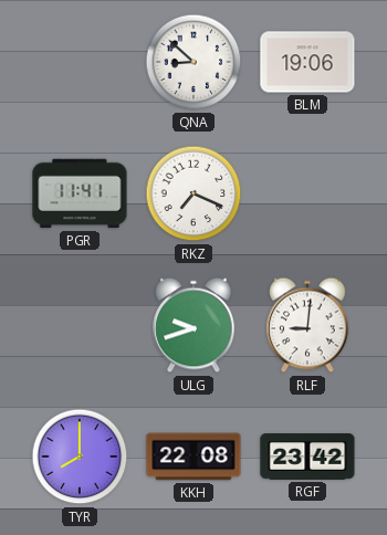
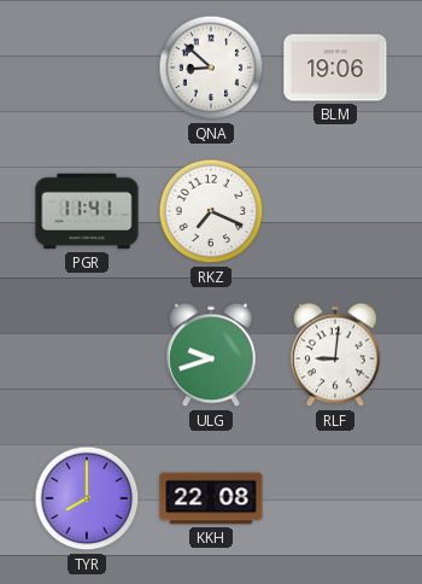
RGF: 23:42 -> none
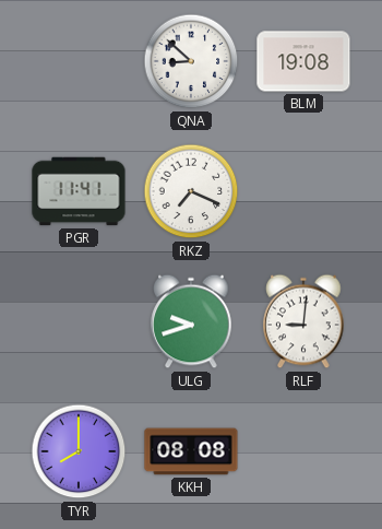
BLM: 19:06 -> 19:08
KKH: 22:08 -> 08:08
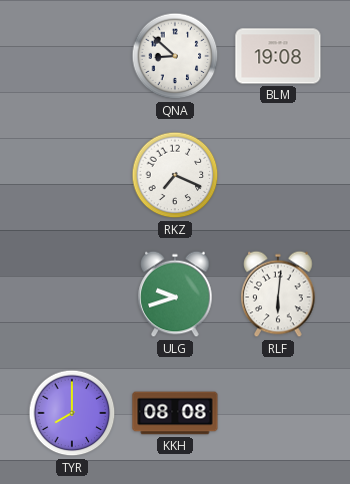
PGR: 11:41 -> none
RLF: 9:01 -> 6:01
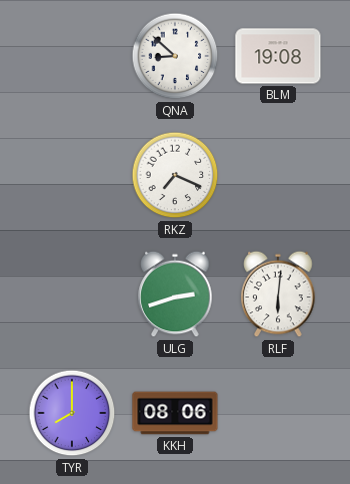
ULG: 9:42 -> 2:42
KKH: 08:08 -> 08:06
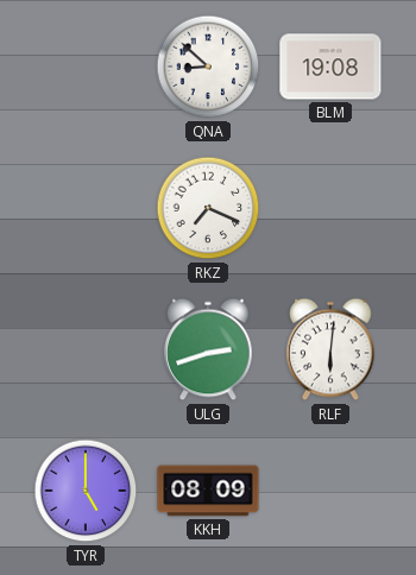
TYR: 8:00 -> 5:00
KKH: 08:06 -> 08:09
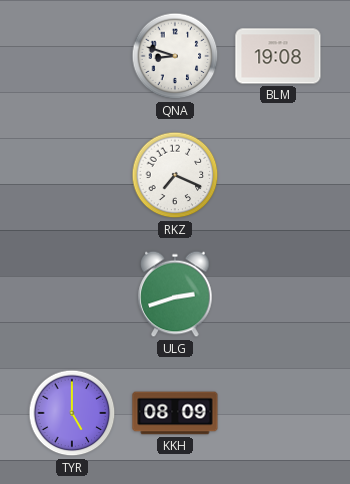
QNA: 8:52 -> 8:48
RLF: 6:01 -> none
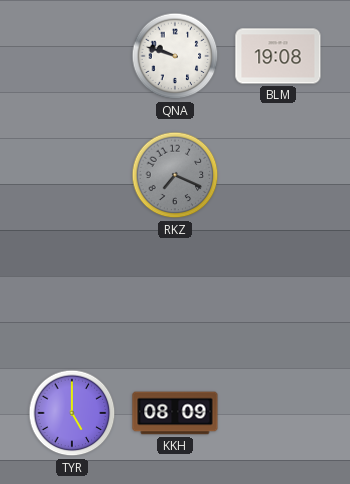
QNA: 8:48 -> 9:48
RKZ dial: white -> grey
ULG: 2:42 -> none
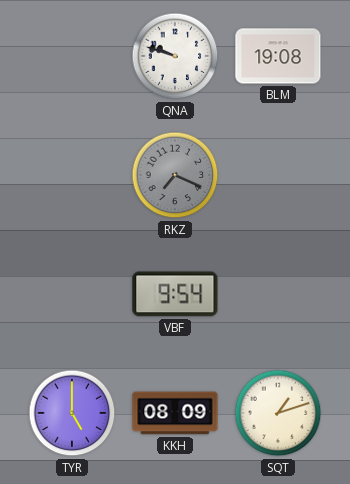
VBF: none -> 9:54
SQT: none -> 1:12
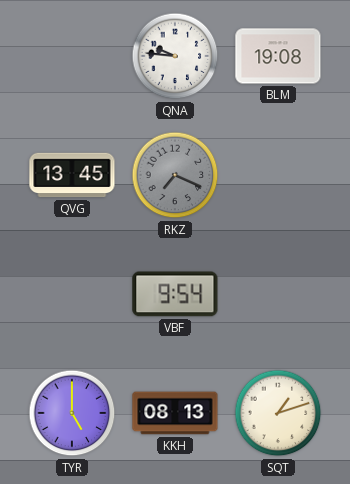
QNA: 9:48 -> 9:46
QVG: none -> 13:45
KKH: 08:09 -> 08:13
